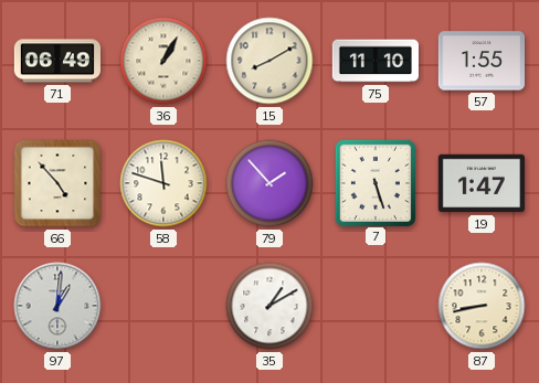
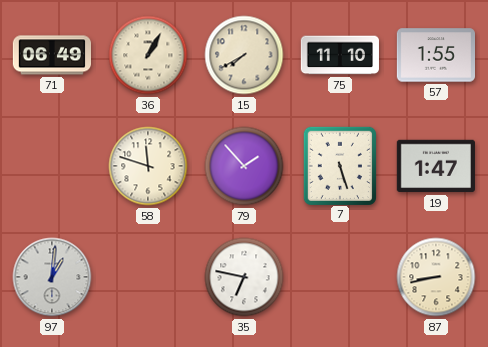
15: 8:10 -> 7:40
66: 4:53 -> none
35: 1:10 -> 6:47
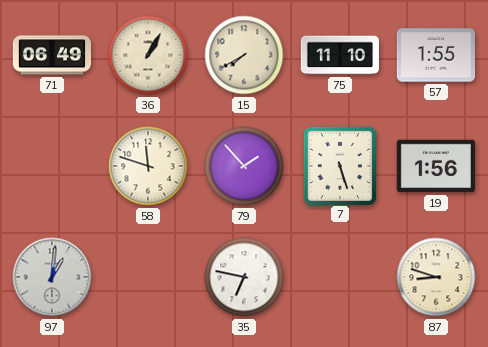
19: 1:47 -> 1:56
87: 8:43 -> 8:48
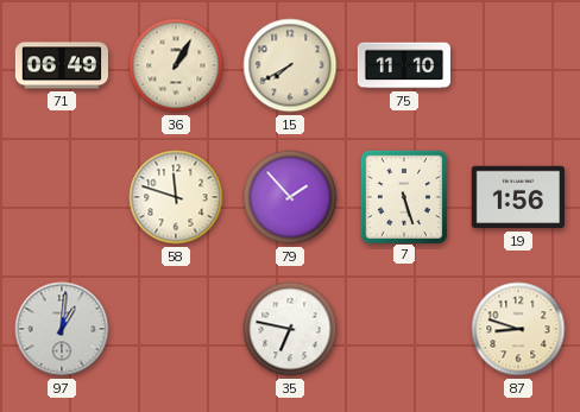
57: 1:55 -> none
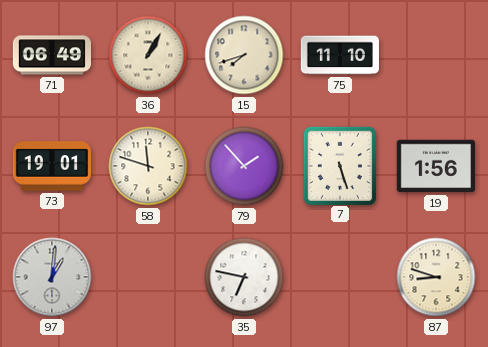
15: 7:40 -> 7:42
73: none -> 19:01
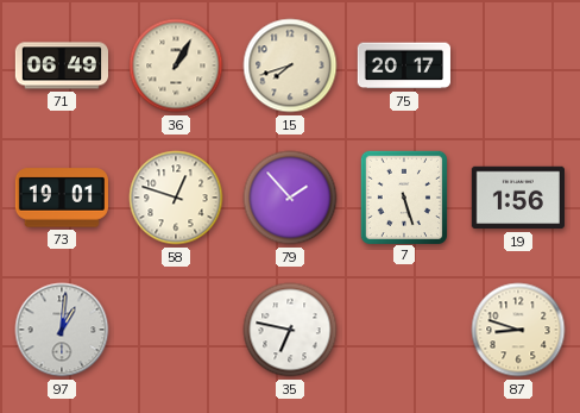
75: 11:10 -> 20:17
58: 11:48 -> 12:48
